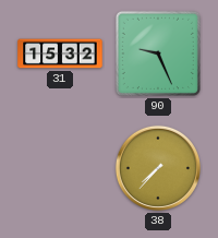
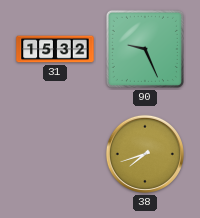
38: 7:37 -> 7:42
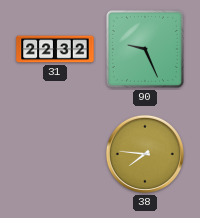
31: 15:32 -> 22:32
38: 7:42 -> 7:46
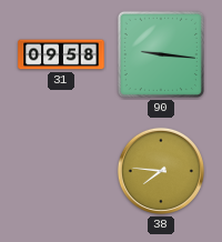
31: 22:32 -> 09:58
90: 9:26 -> 9:16
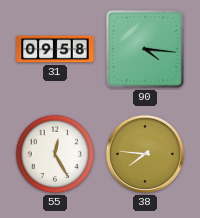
90: 9:16 -> 4:16
55: none -> 12:25
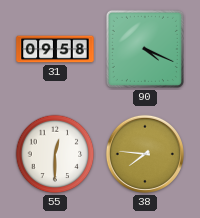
90: 4:16 -> 4:19
55: 12:25 -> 12:30
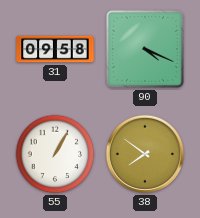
55: 12:30 -> 1:05
38: 7:46 -> 7:51
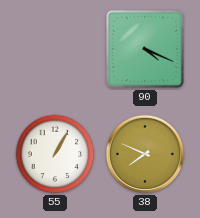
31: 09:58 -> none
38: 7:51 -> 7:49
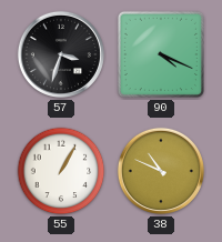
57: none -> 3:33
38: 7:49 -> 10:49
